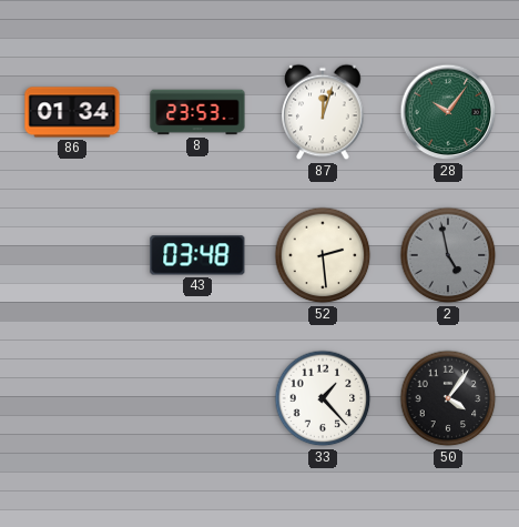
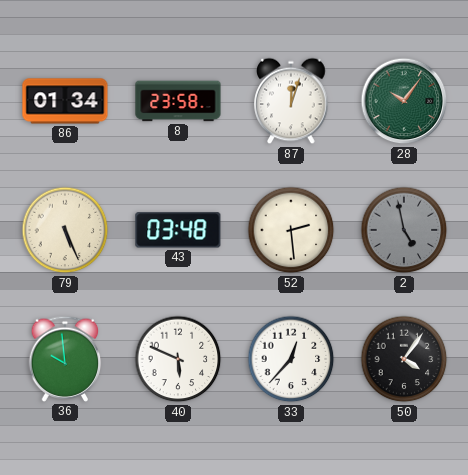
8: 23:53 -> 23:58
79: none -> 5:26
36: none -> 9:59
40: none -> 5:49
33: 1:23 -> 12:37
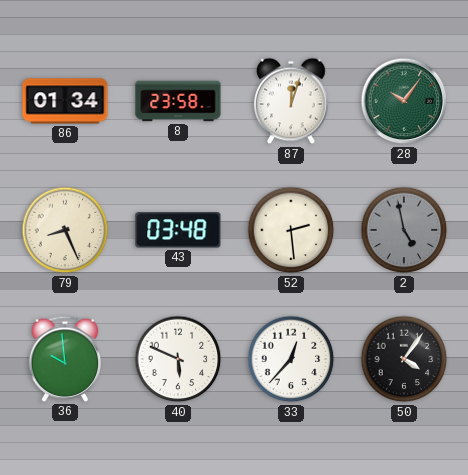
79: 5:26 -> 8:26
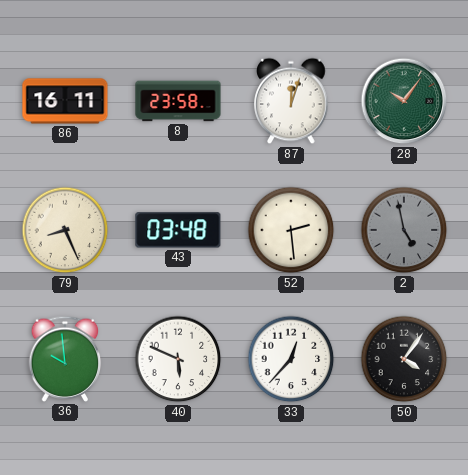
86: 01:34 -> 16:11
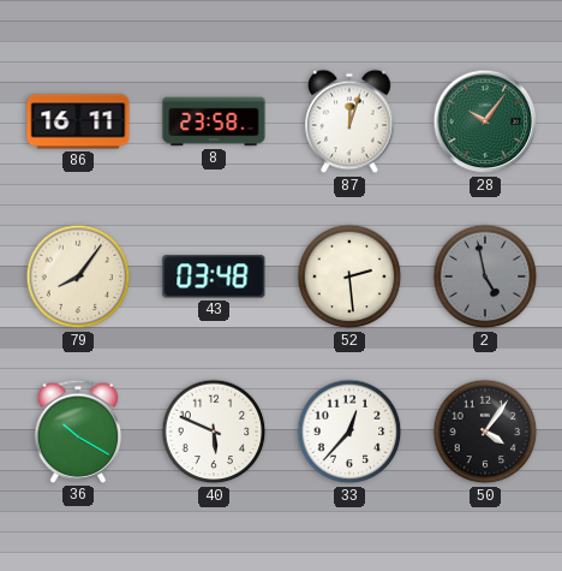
79: 8:26 -> 8:06
36: 9:59 -> 10:20
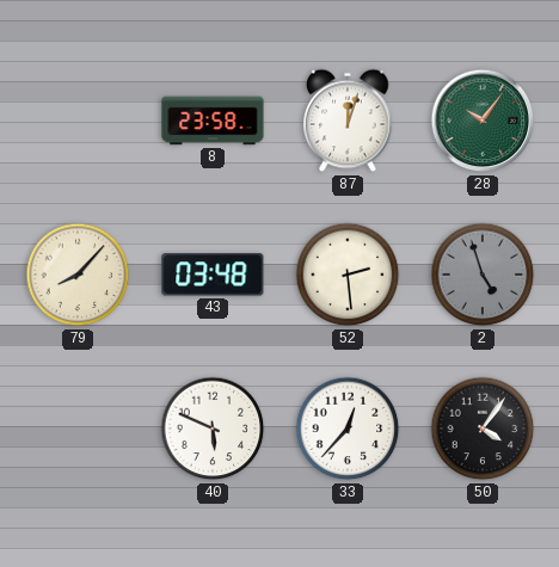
86: 16:11 -> none
79: 8:06 -> 8:07
2: 4:58 -> 4:57
36: 10:20 -> none
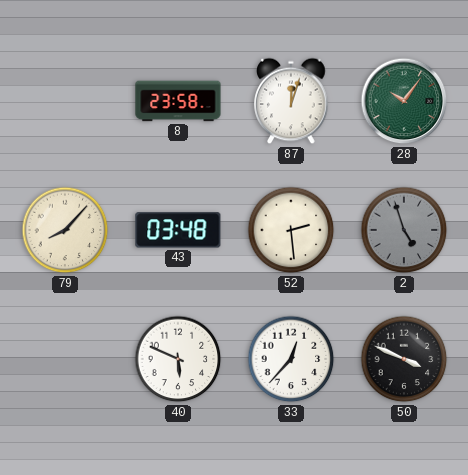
50: 4:06 -> 3:49
